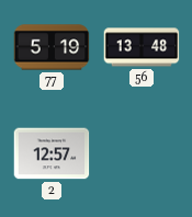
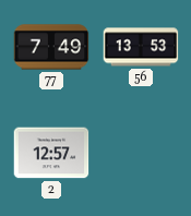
77: 5:19 -> 7:49
56: 13:48 -> 13:53
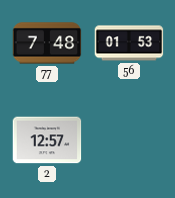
77: 7:49 -> 7:48
56: 13:53 -> 01:53
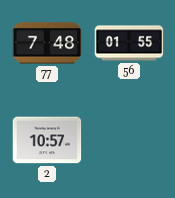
56: 01:53 -> 01:55
2: 12:57 -> 10:57
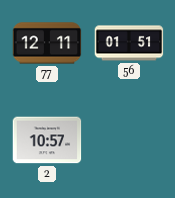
77: 7:48 -> 12:11
56: 01:55 -> 01:51
